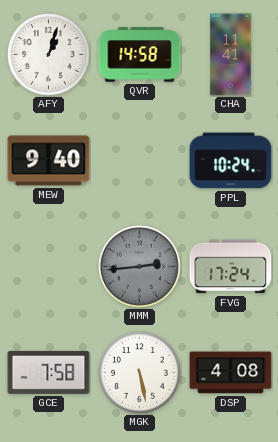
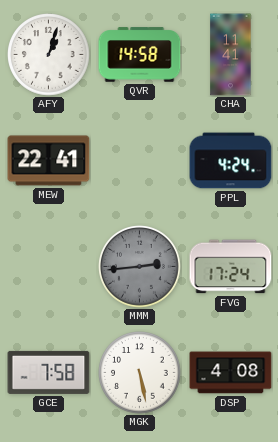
MEW: 9:40 -> 22:41
PPL: 10:24 -> 4:24
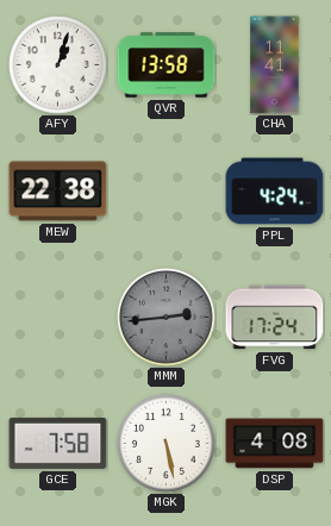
QVR: 14:58 -> 13:58
MEW: 22:41 -> 22:38
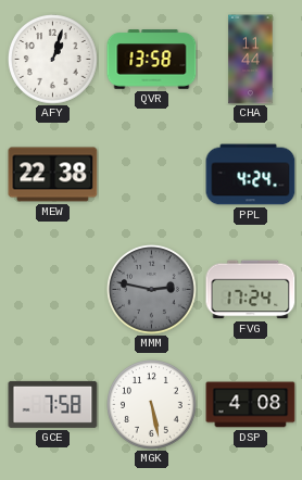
CHA: 11:41 -> 11:44
MMM: 2:44 -> 2:47
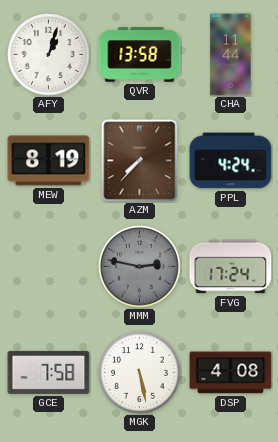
MEW: 22:38 -> 8:19
AZM: none -> 7:37
